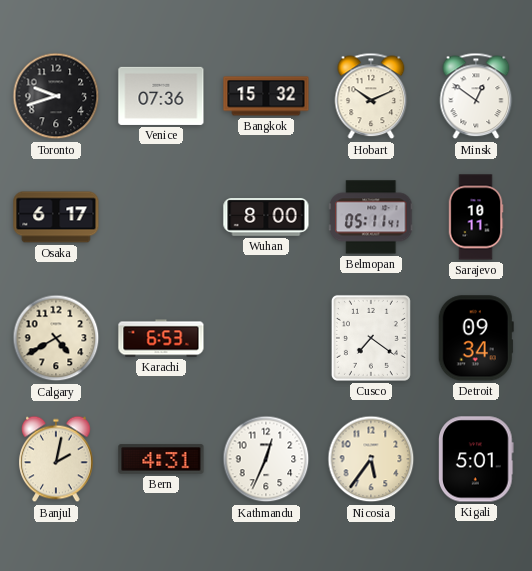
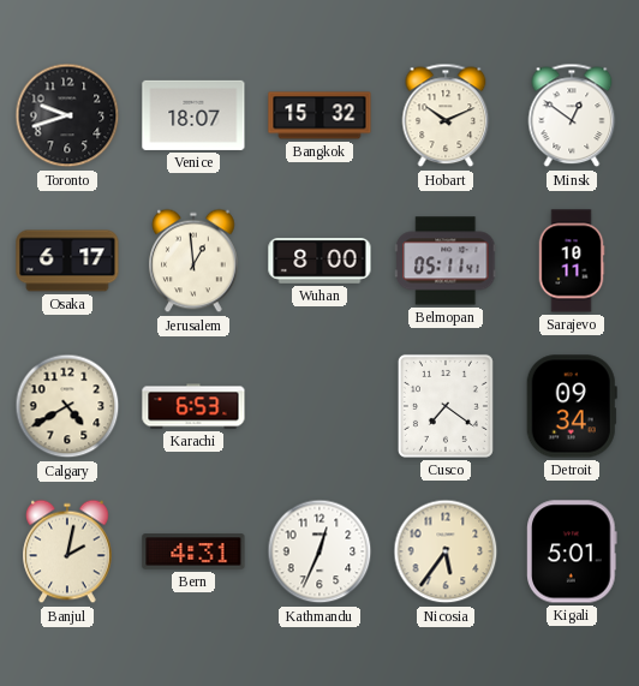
Venice: 07:36 -> 18:07
Jerusalem: none -> 12:59
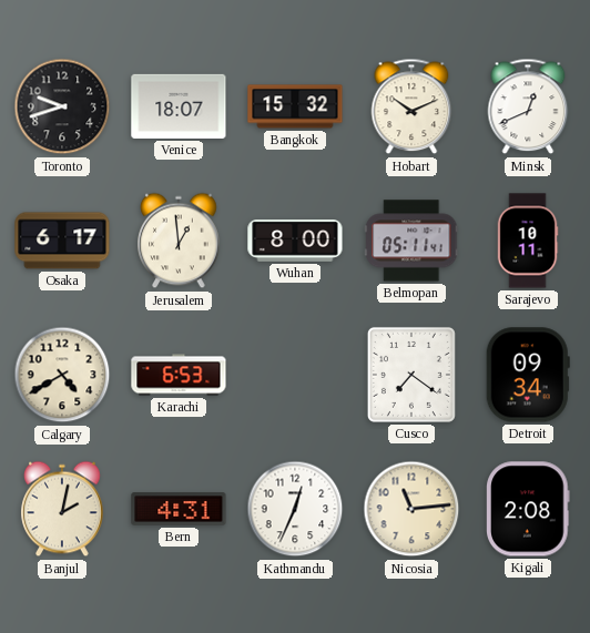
Minsk: 12:51 -> 12:41
Nicosia: 5:36 -> 11:14
Kigali: 5:01 -> 2:08
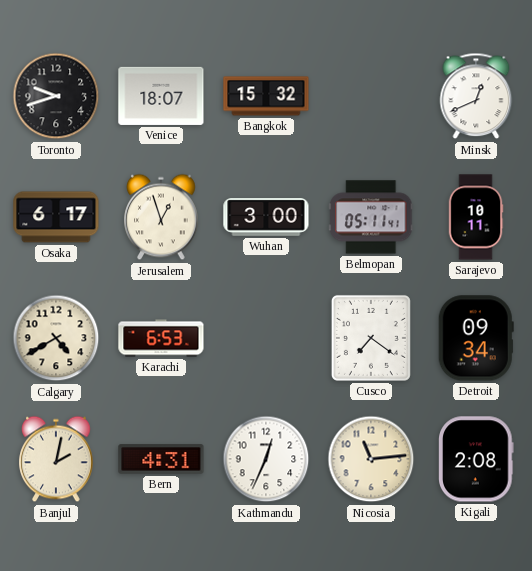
Hobart: 10:11 -> none
Jerusalem: 12:59 -> 12:57
Wuhan: 8:00 -> 3:00
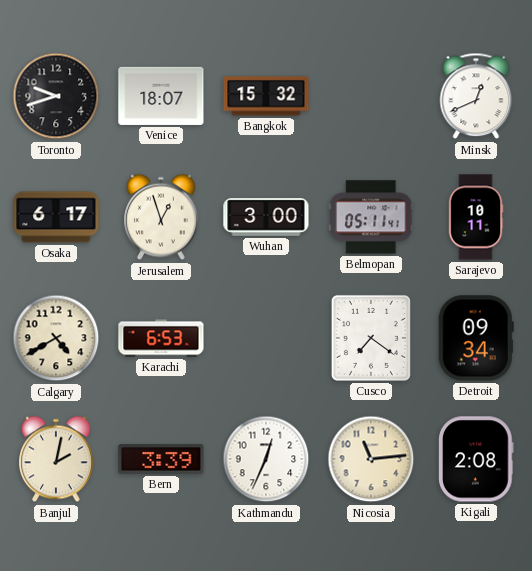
Bern: 4:31 -> 3:39
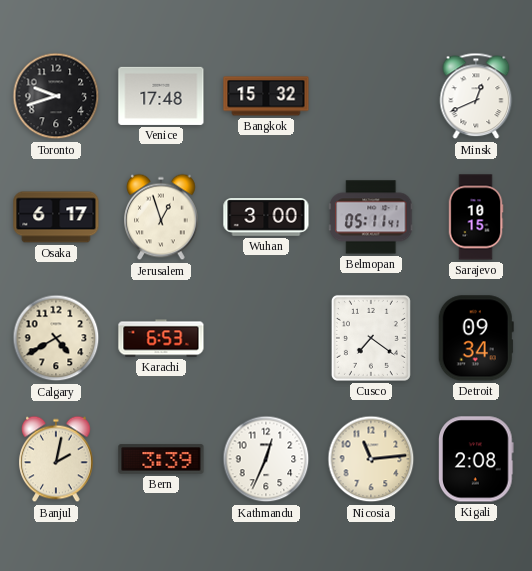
Venice: 18:07 -> 17:48
Sarajevo: 10:11 -> 10:15
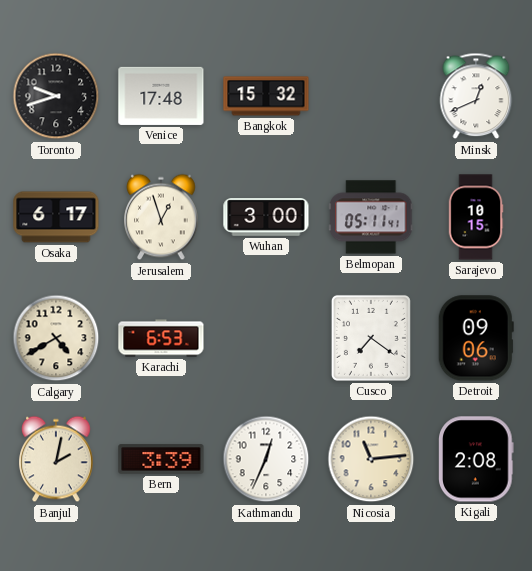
Detroit: 09:34 -> 09:06
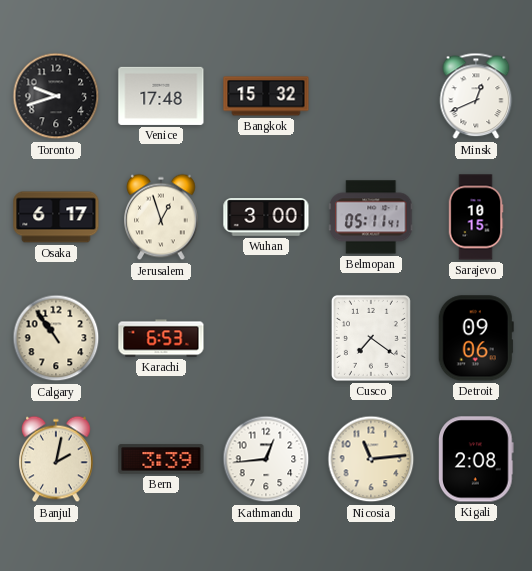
Calgary: 4:40 -> 10:54
Kathmandu: 12:34 -> 12:44
